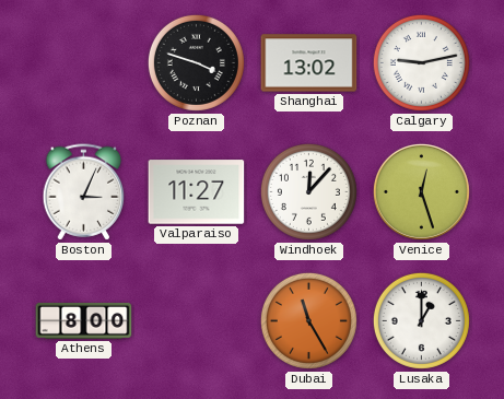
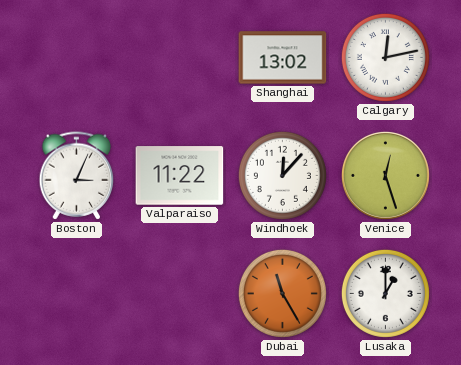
Poznan: 3:48 -> none
Calgary: 9:13 -> 12:13
Valparaiso: 11:27 -> 11:22
Athens: 8:00 -> none
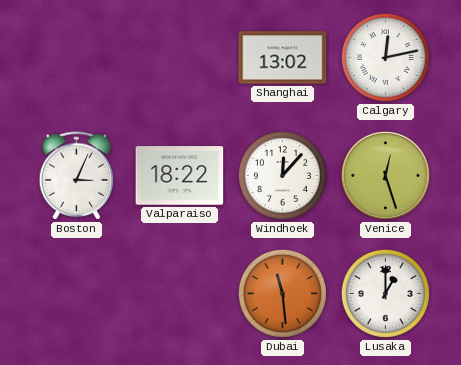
Valparaiso: 11:22 -> 18:22
Dubai: 11:25 -> 11:29
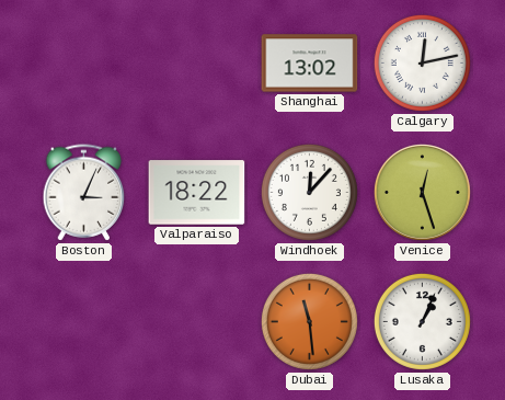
Lusaka: 1:00 -> 1:04
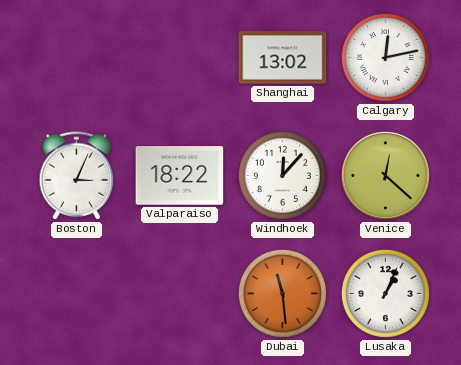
Venice: 12:27 -> 12:22
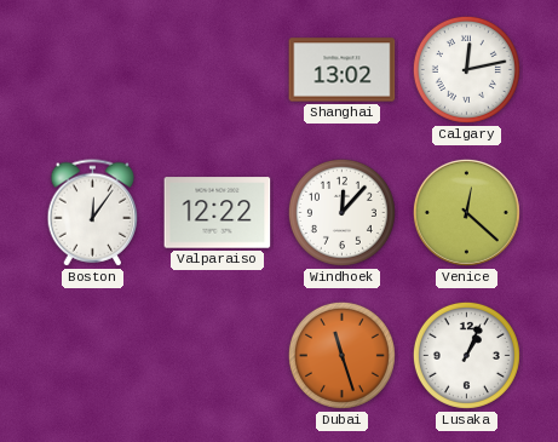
Boston: 3:04 -> 12:06
Valparaiso: 18:22 -> 12:22
Dubai: 11:29 -> 11:27
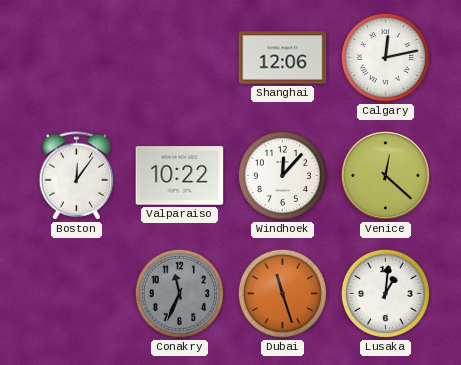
Shanghai: 13:02 -> 12:06
Valparaiso: 12:22 -> 10:22
Conakry: none -> 11:34
Lusaka: 1:04 -> 1:01
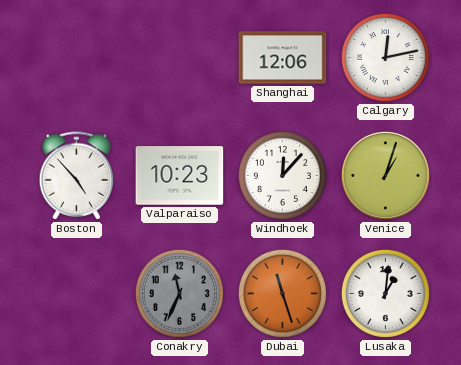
Boston: 12:06 -> 4:53
Valparaiso: 10:22 -> 10:23
Venice: 12:22 -> 1:03
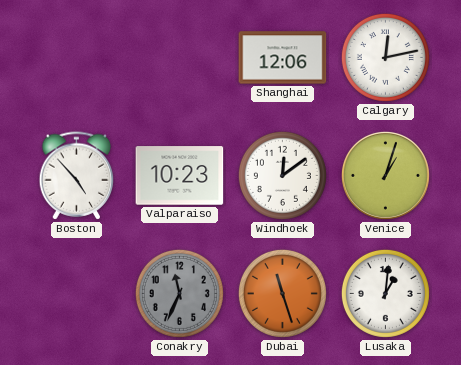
Windhoek: 12:07 -> 12:09
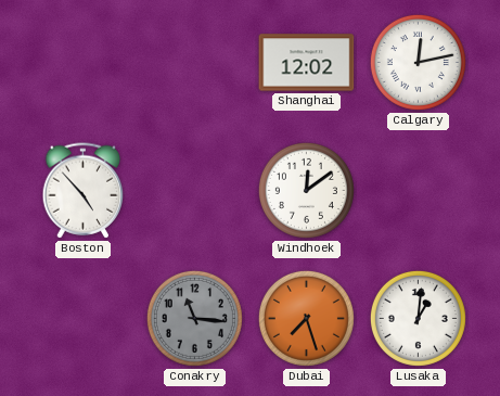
Shanghai: 12:06 -> 12:02
Valparaiso: 10:23 -> none
Venice: 1:03 -> none
Conakry: 11:34 -> 11:16
Dubai: 11:27 -> 7:27
